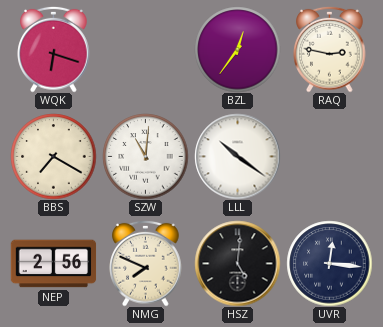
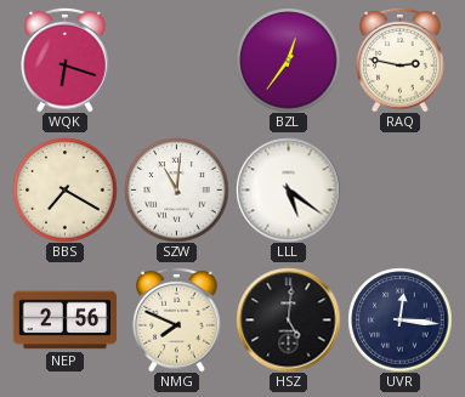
LLL: 10:21 -> 5:21
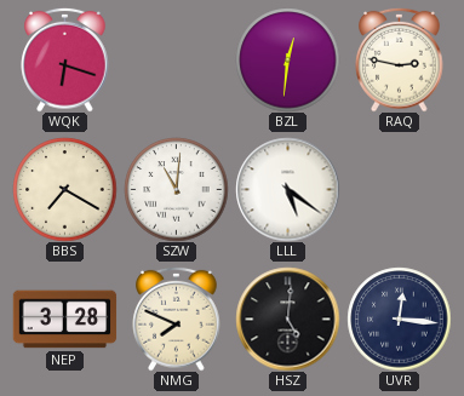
BZL: 12:36 -> 12:31
NEP: 2:56 -> 3:28
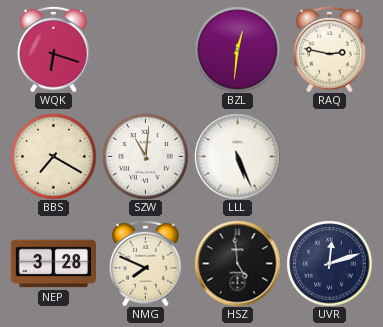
LLL: 5:21 -> 5:26
HSZ: 5:01 -> 4:59
UVR: 12:16 -> 12:12
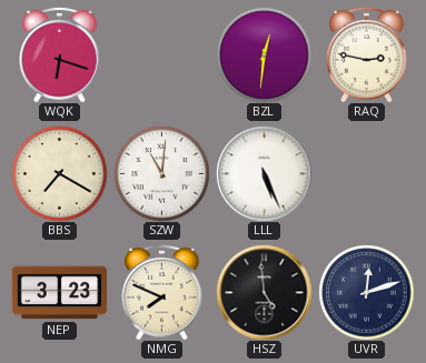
NEP: 3:28 -> 3:23
